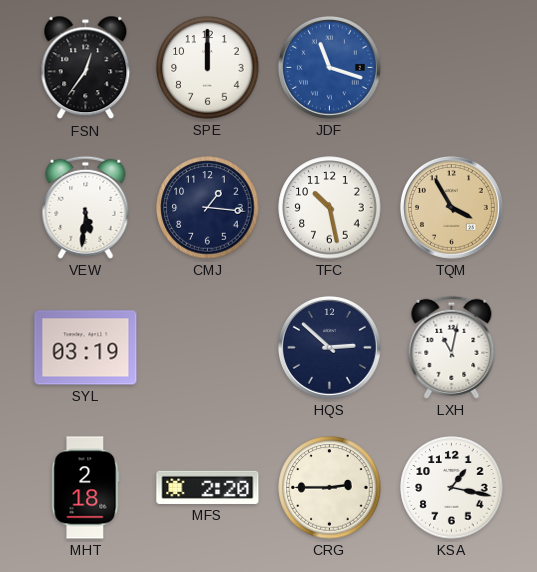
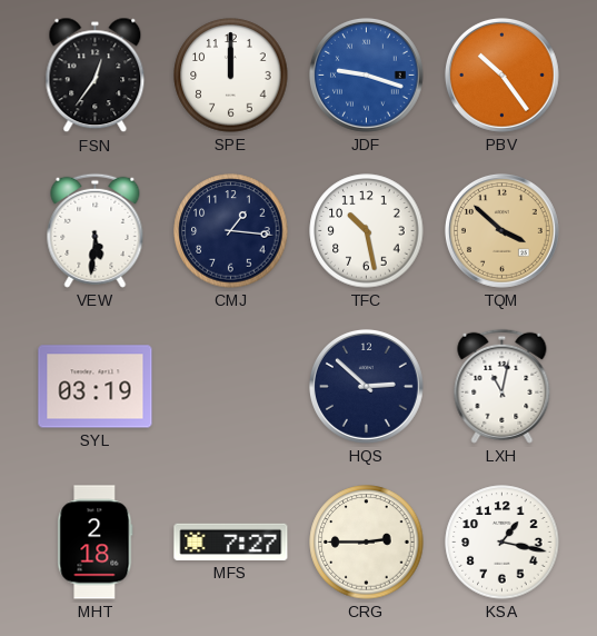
JDF: 11:18 -> 9:18
PBV: none -> 10:24
TQM: 3:55 -> 3:52
MFS: 2:20 -> 7:27
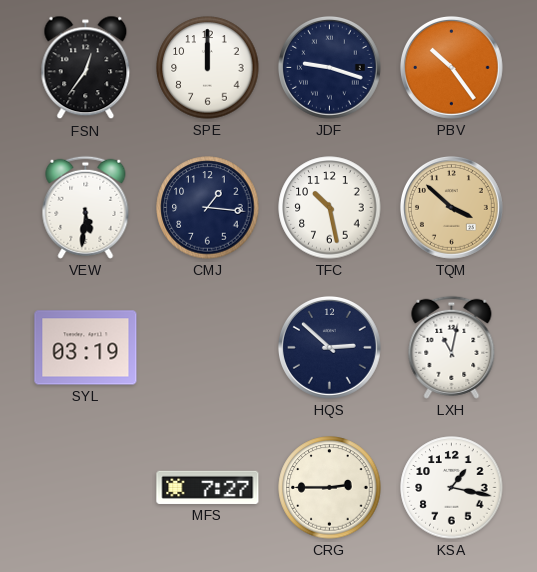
JDF dial: blue -> navy
MHT: 2:18 -> none
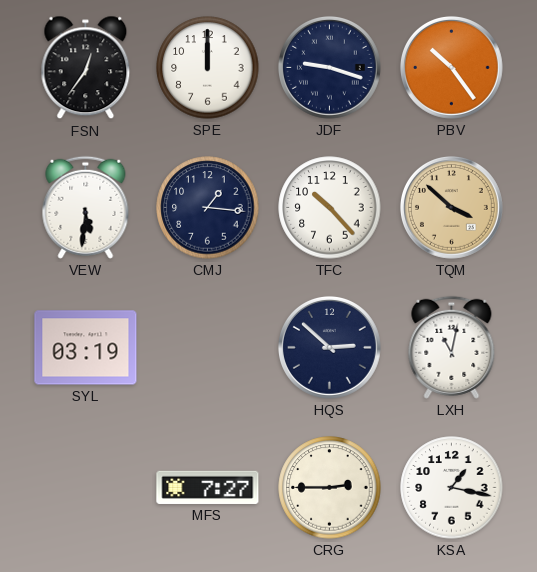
TFC: 10:28 -> 10:23
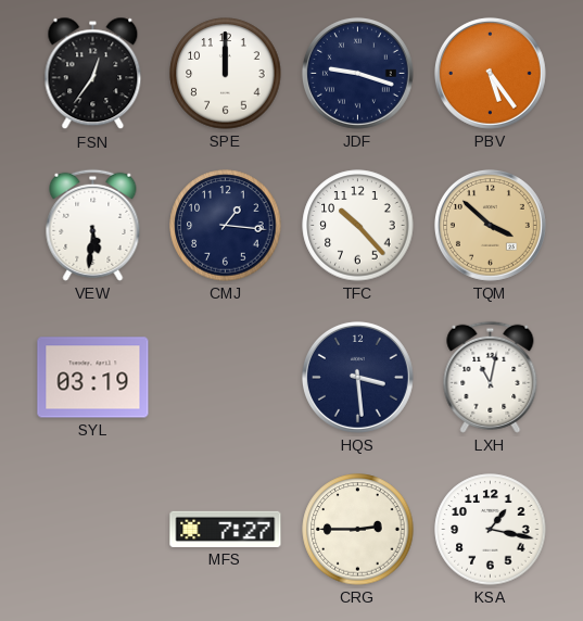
PBV: 10:24 -> 5:24
HQS: 2:52 -> 3:29
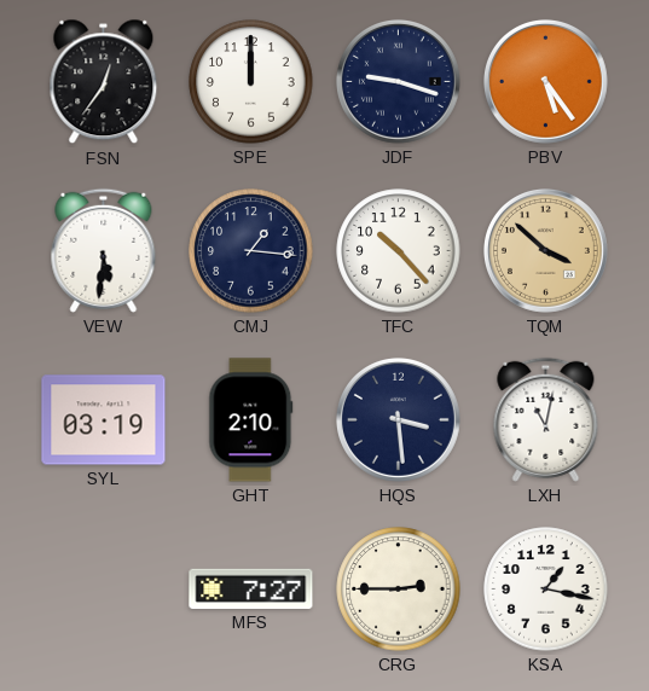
GHT: none -> 2:10
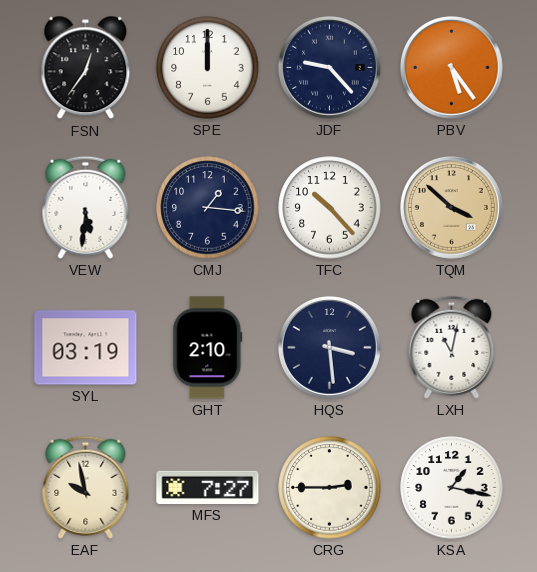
JDF: 9:18 -> 9:23
EAF: none -> 9:58
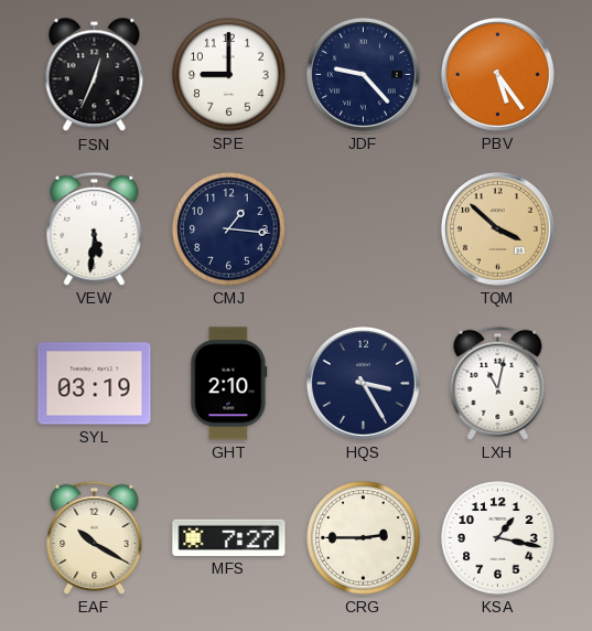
FSN: 12:36 -> 12:34
SPE: 12:00 -> 9:00
TFC: 10:23 -> none
HQS: 3:29 -> 3:25
EAF: 9:58 -> 10:20
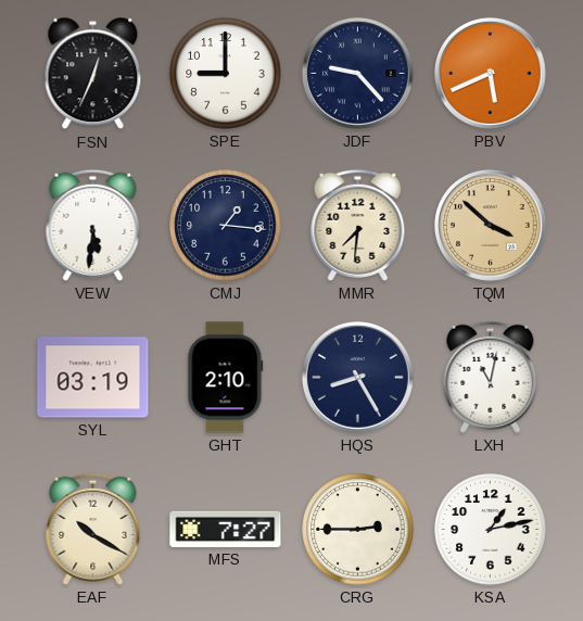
PBV: 5:24 -> 5:41
MMR: none -> 7:31
HQS: 3:25 -> 8:25
KSA: 1:17 -> 1:13
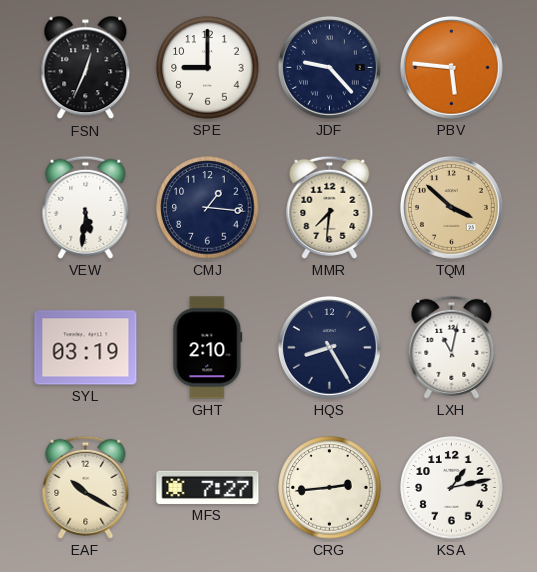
PBV: 5:41 -> 5:46
CRG: 2:45 -> 2:44
